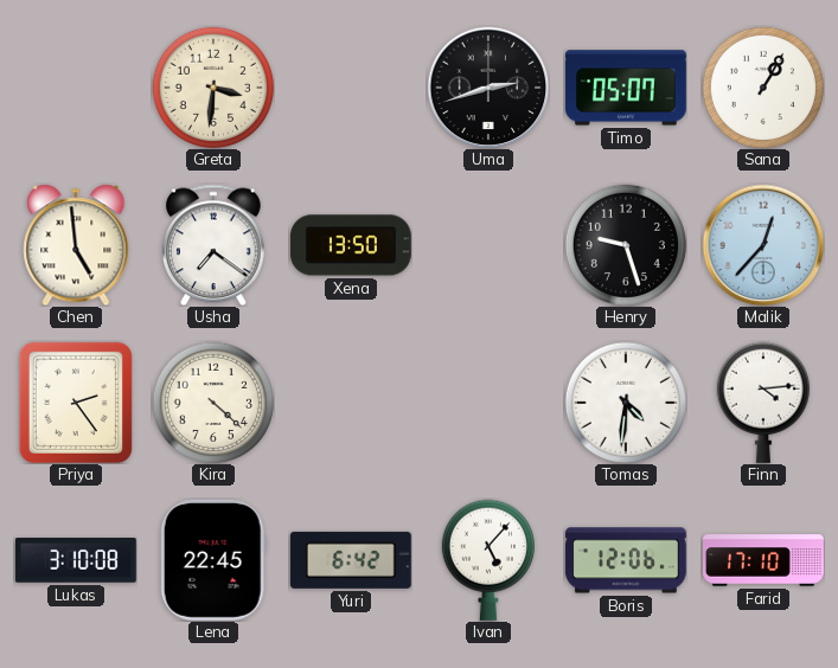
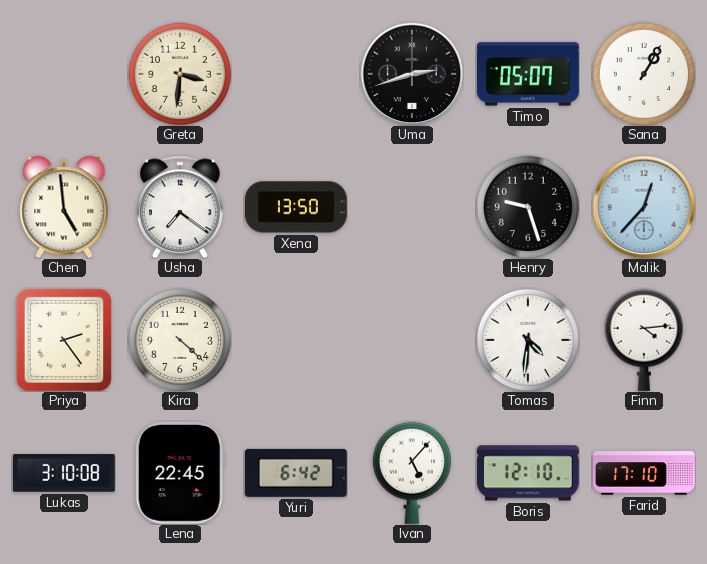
Boris: 12:06 -> 12:10
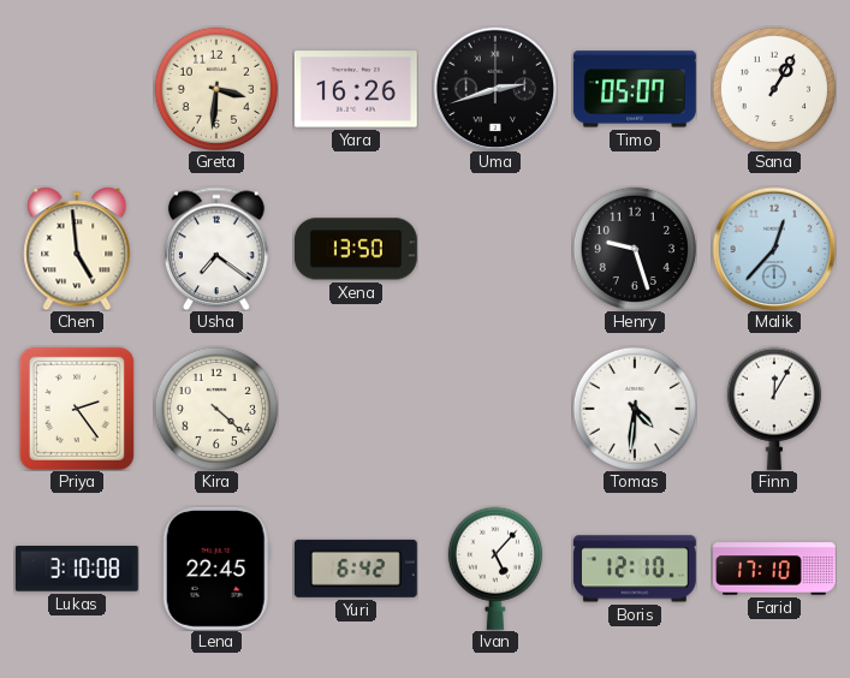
Yara: none -> 16:26
Finn: 4:14 -> 12:05
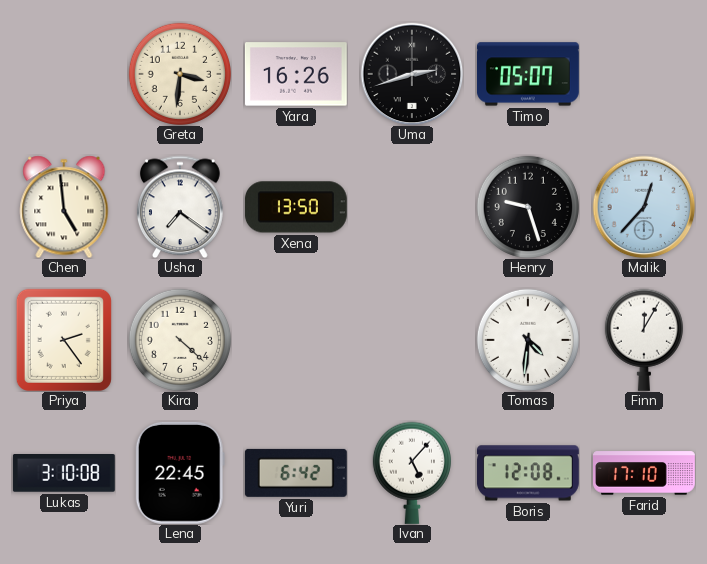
Sana: 1:05 -> none
Boris: 12:10 -> 12:08
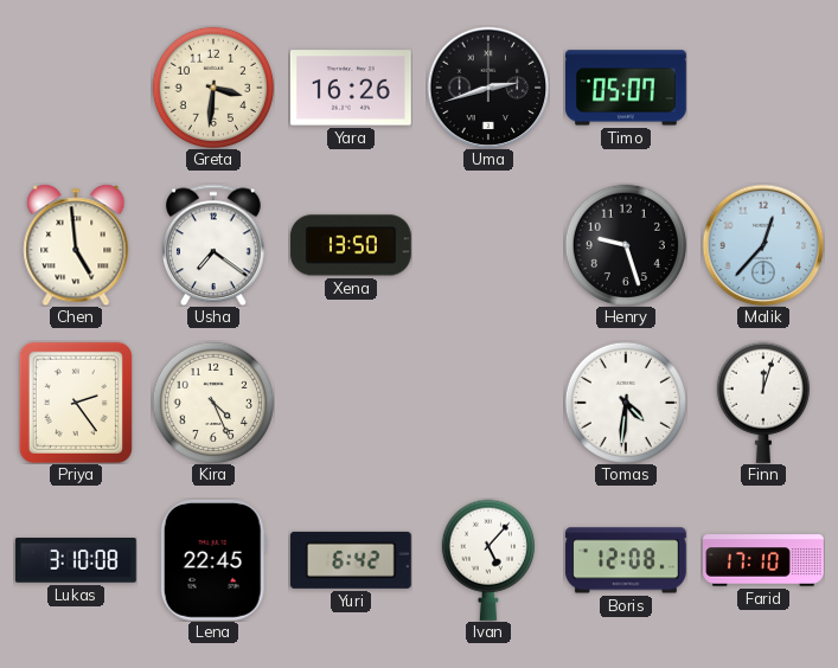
Kira: 4:22 -> 4:26
Finn: 12:05 -> 12:03
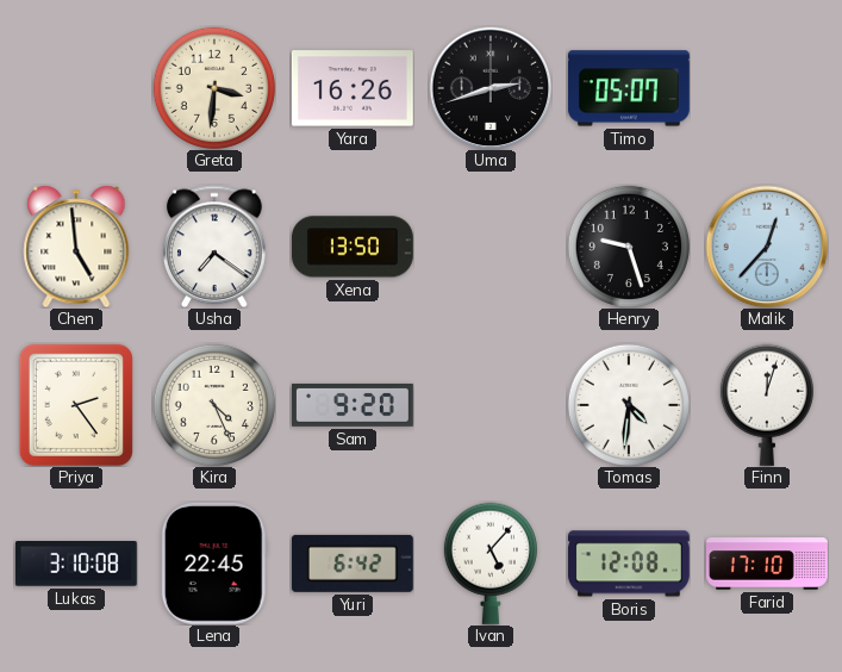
Sam: none -> 9:20
